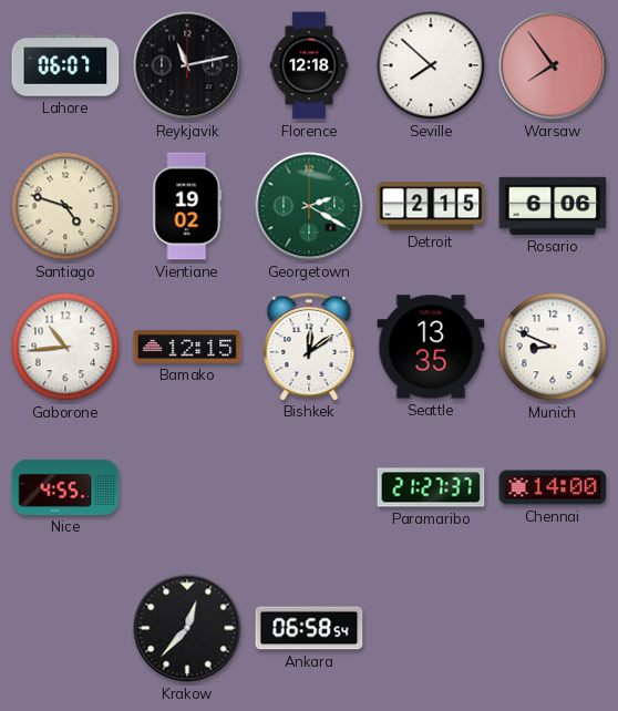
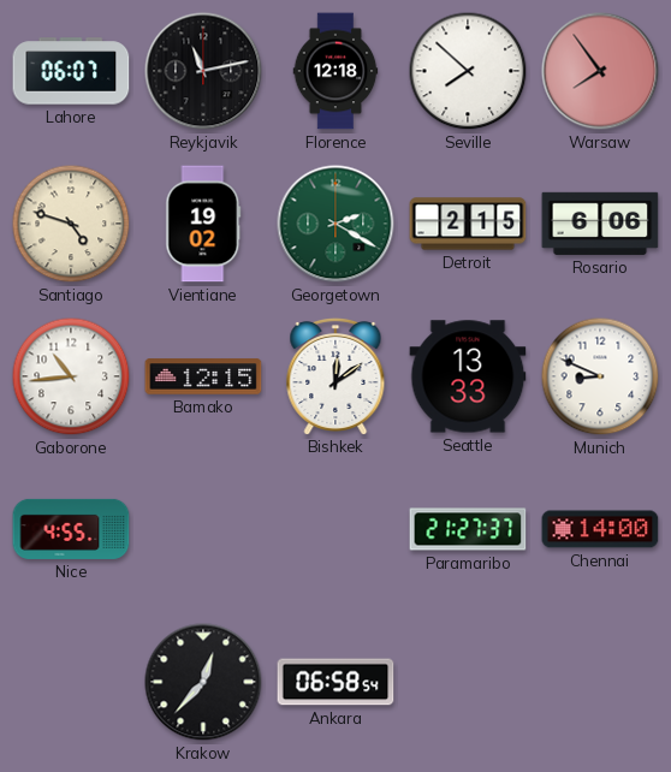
Seattle: 13:35 -> 13:33
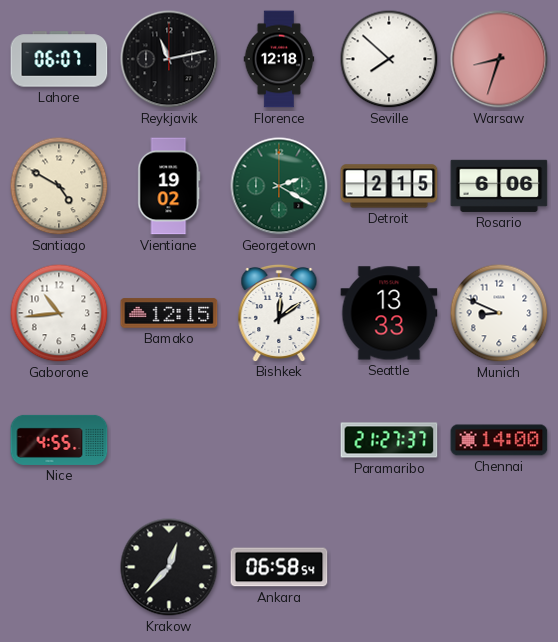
Warsaw: 7:54 -> 8:33
Santiago: 4:48 -> 4:50
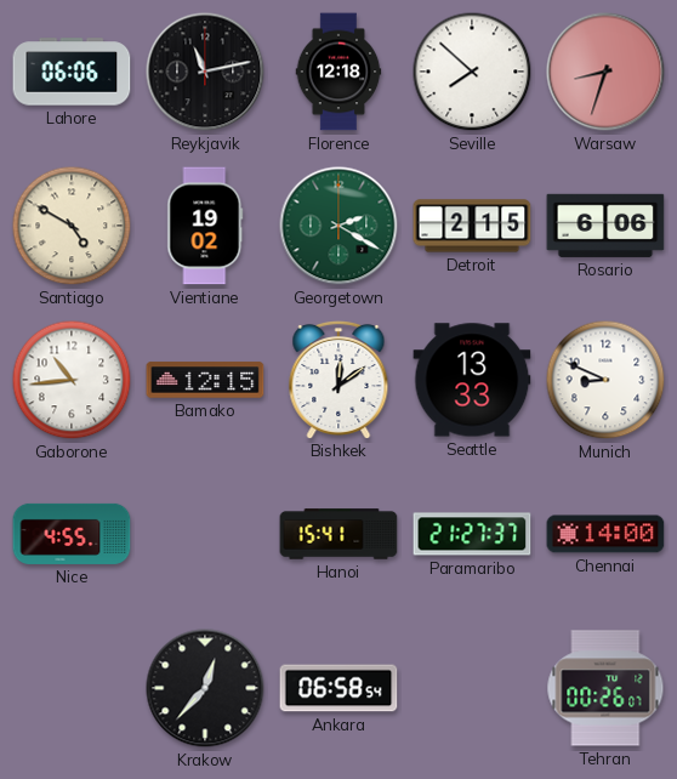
Lahore: 06:07 -> 06:06
Hanoi: none -> 15:41
Tehran: none -> 00:26
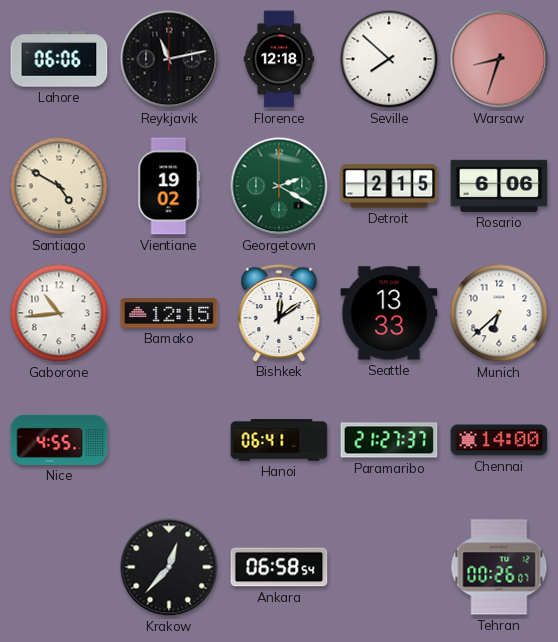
Munich: 8:49 -> 6:38
Hanoi: 15:41 -> 06:41
